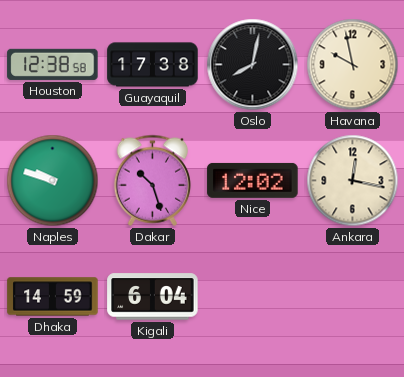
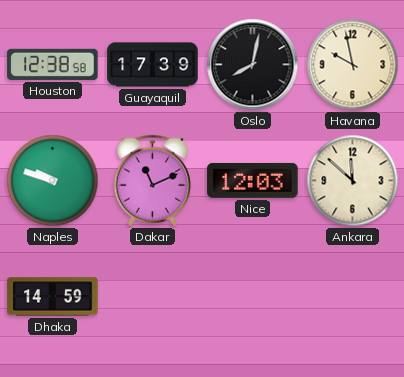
Guayaquil: 17:38 -> 17:39
Dakar: 10:27 -> 11:11
Nice: 12:02 -> 12:03
Ankara: 12:17 -> 11:52
Kigali: 6:04 -> none
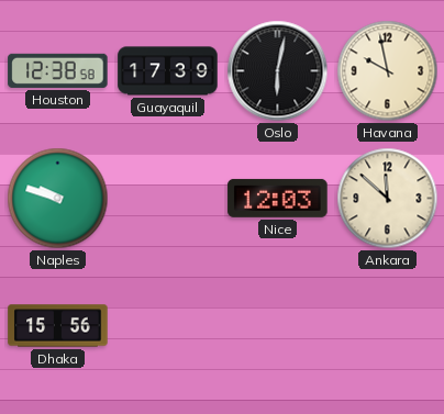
Oslo: 8:02 -> 6:02
Dakar: 11:11 -> none
Dhaka: 14:59 -> 15:56
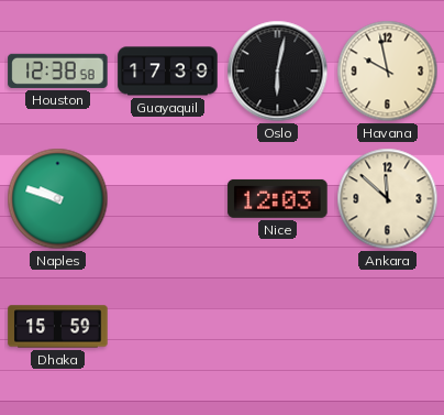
Dhaka: 15:56 -> 15:59
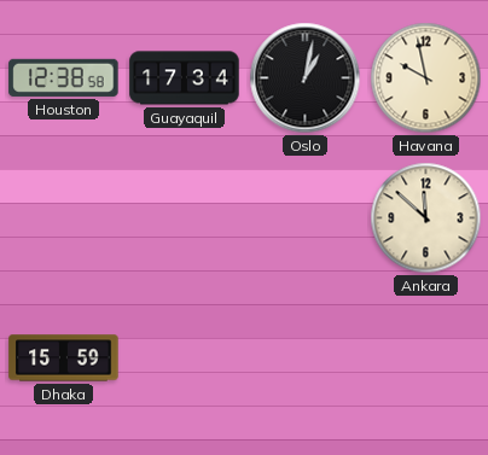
Guayaquil: 17:39 -> 17:34
Oslo: 6:02 -> 1:02
Naples: 9:48 -> none
Nice: 12:03 -> none
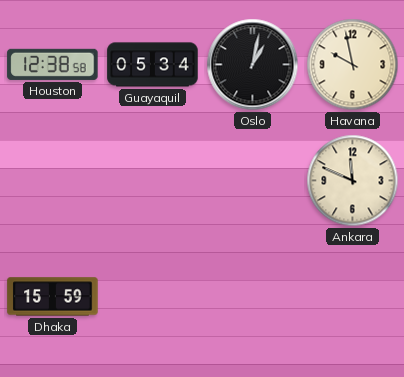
Guayaquil: 17:34 -> 05:34
Ankara: 11:52 -> 11:49
